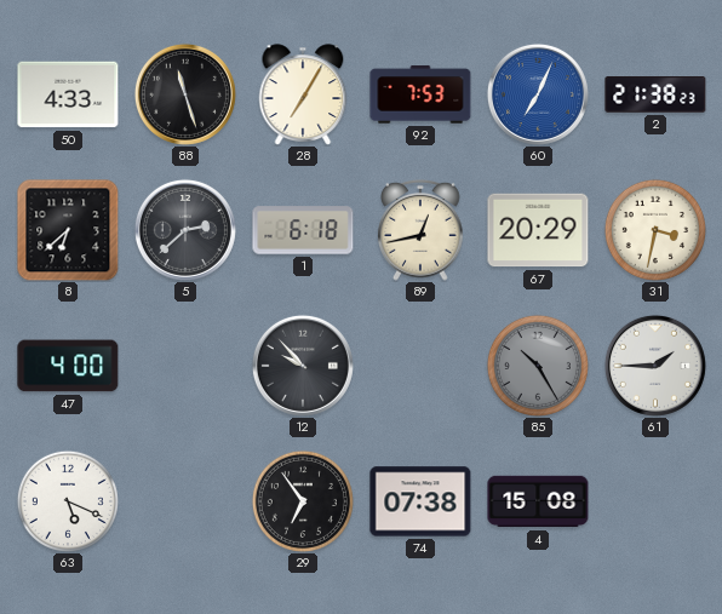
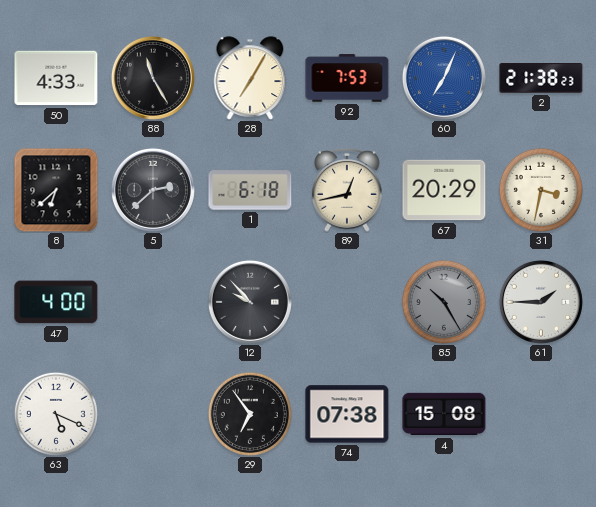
88: 11:27 -> 11:25
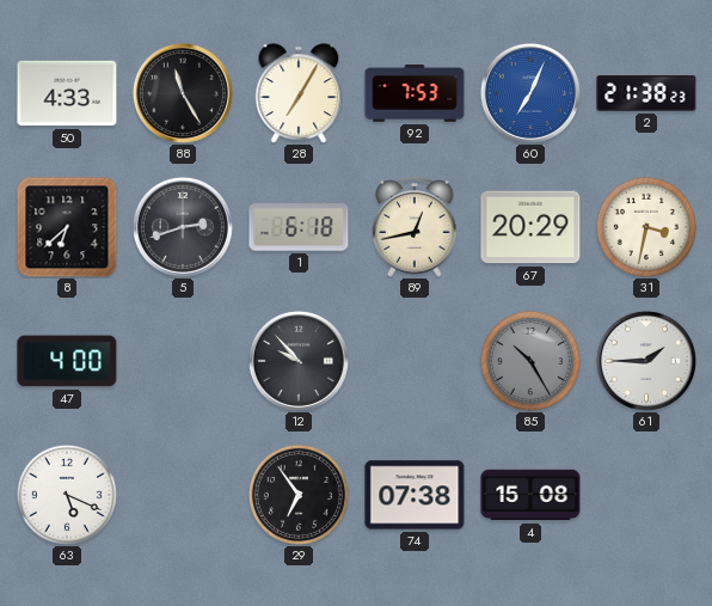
5: 2:38 -> 2:42
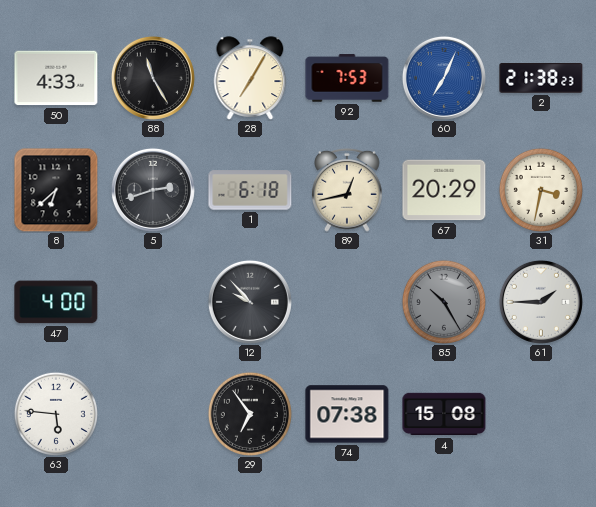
63: 5:19 -> 5:46
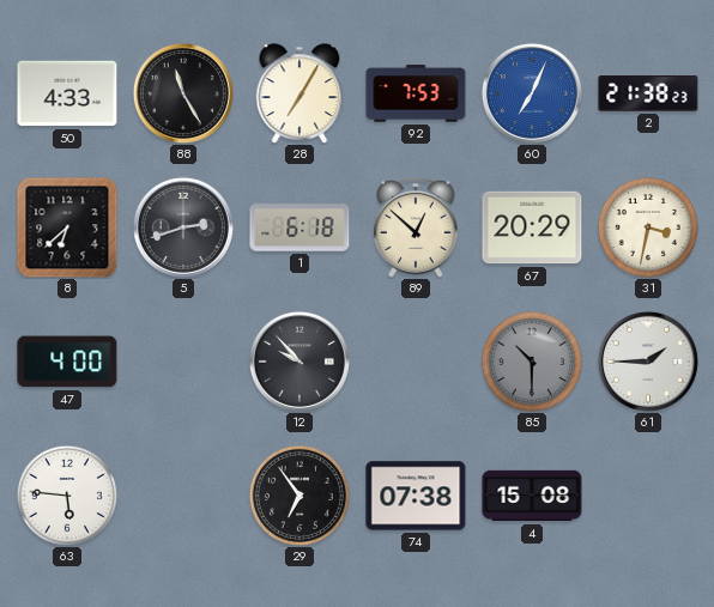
89: 12:43 -> 12:52
85: 10:25 -> 10:30
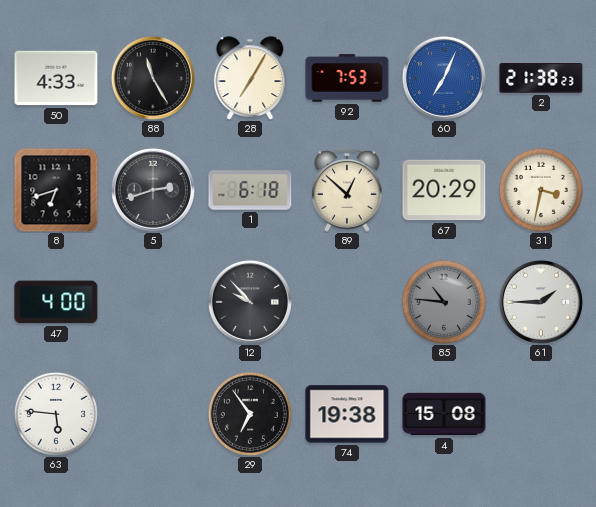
8: 6:38 -> 6:42
85: 10:30 -> 10:46
74: 07:38 -> 19:38
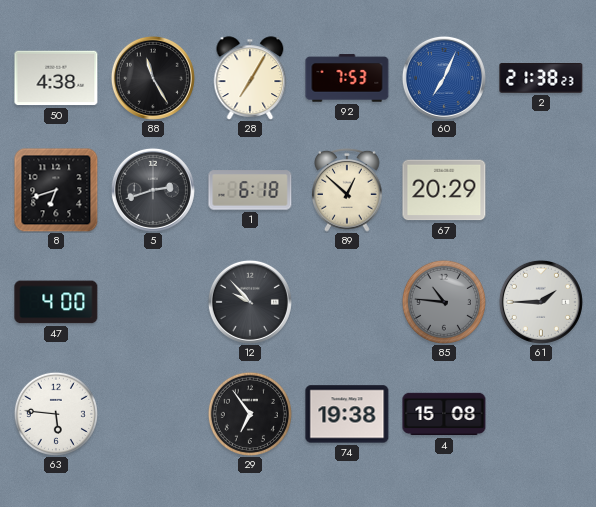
50: 4:33 -> 4:38
31: 3:32 -> none
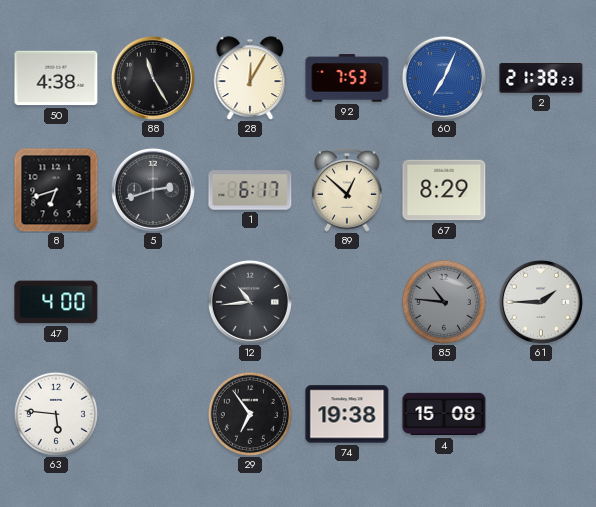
28: 7:05 -> 12:05
1: 6:18 -> 6:17
67: 20:29 -> 8:29
12: 9:53 -> 10:44
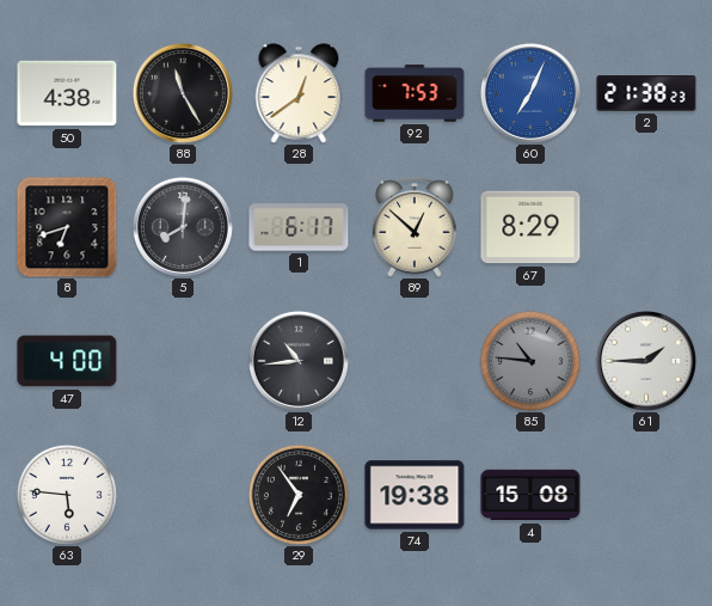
28: 12:05 -> 12:39
5: 2:42 -> 8:01
